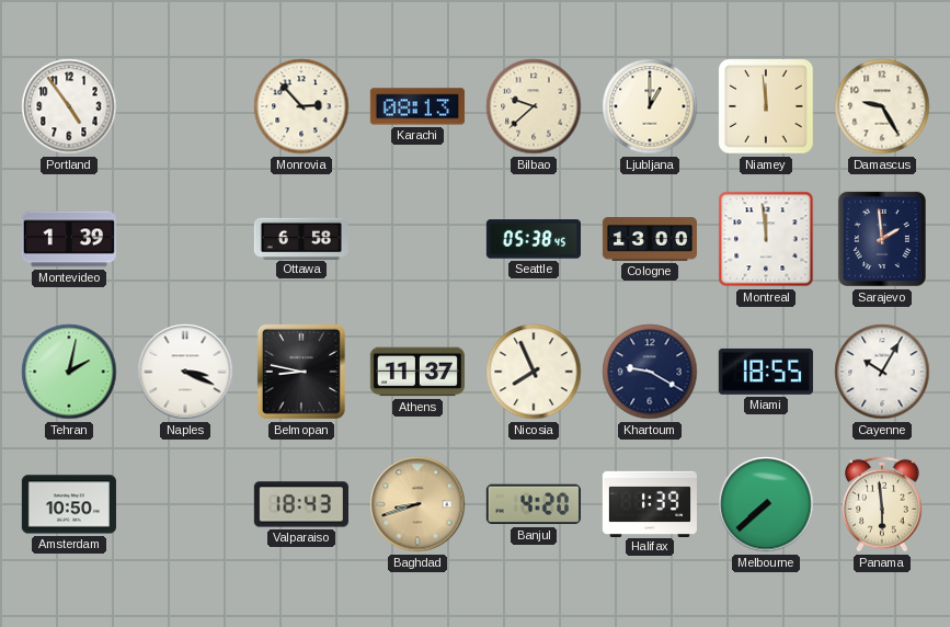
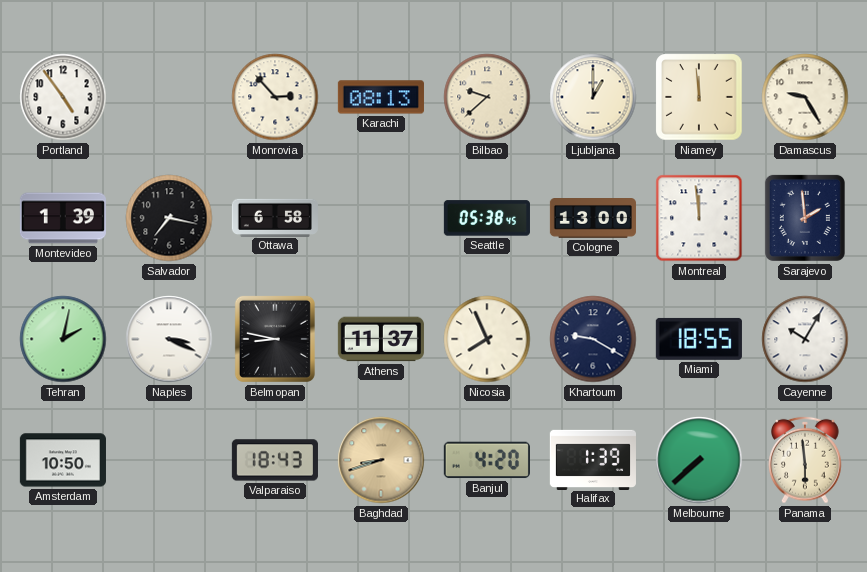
Salvador: none -> 7:17
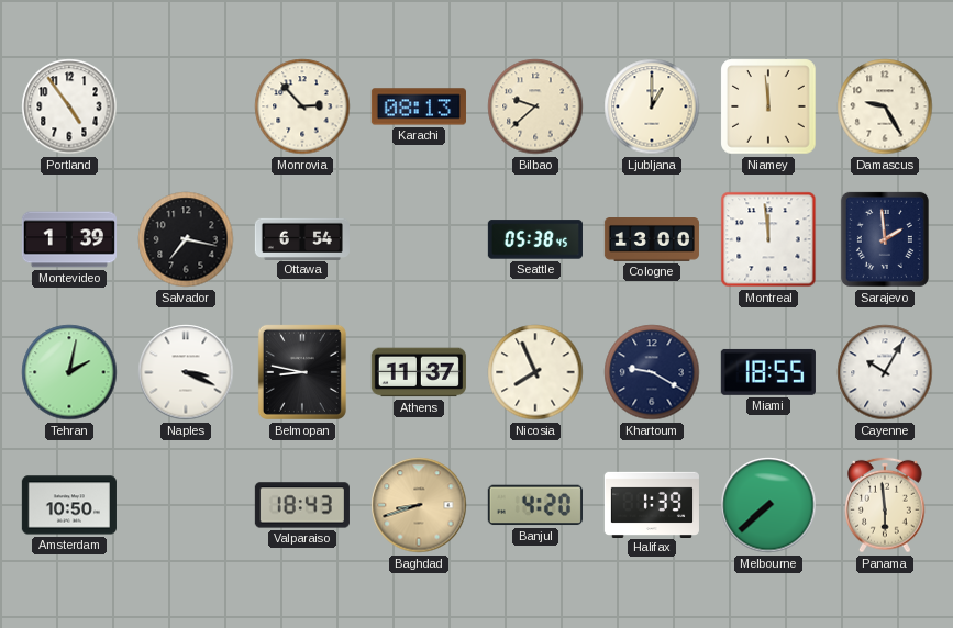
Ottawa: 6:58 -> 6:54
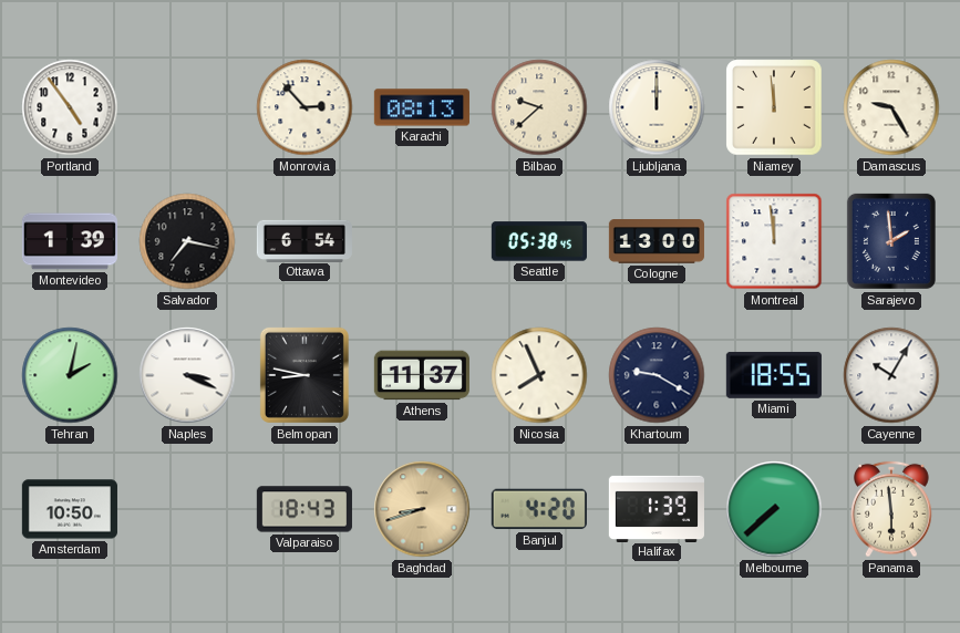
Ljubljana: 1:00 -> 12:00
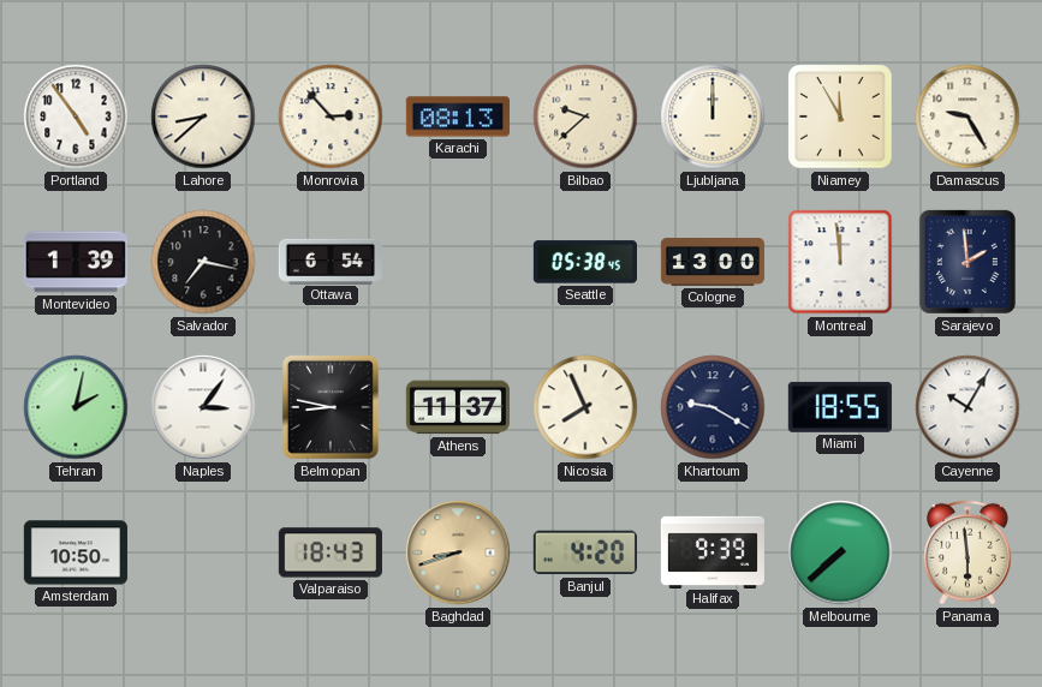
Lahore: none -> 8:38
Niamey: 11:59 -> 11:55
Naples: 3:19 -> 3:06
Halifax: 1:39 -> 9:39
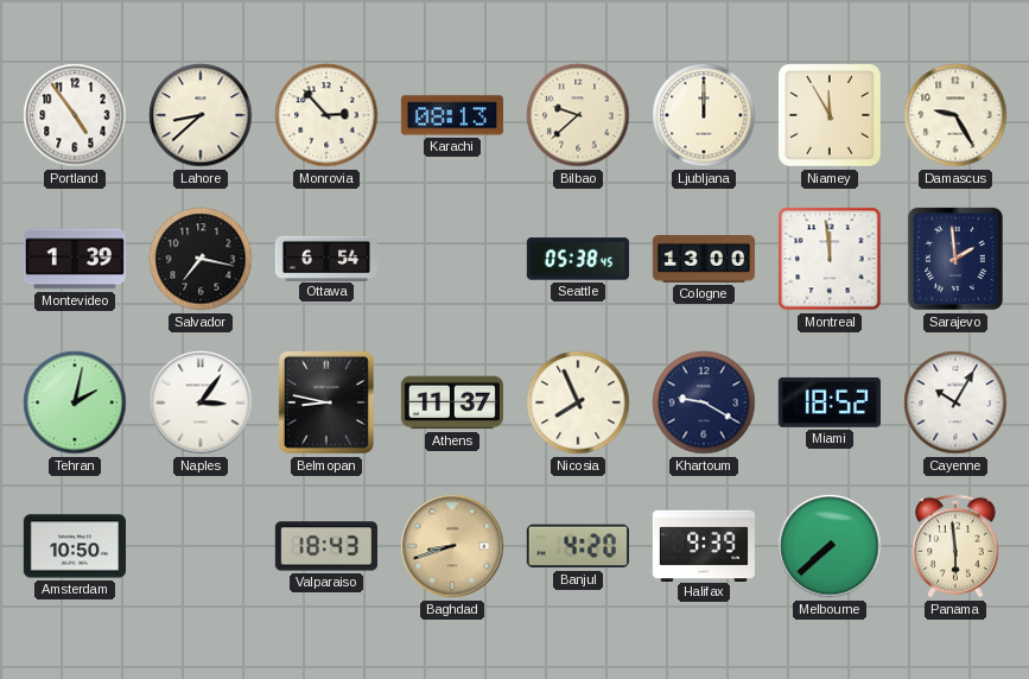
Miami: 18:55 -> 18:52
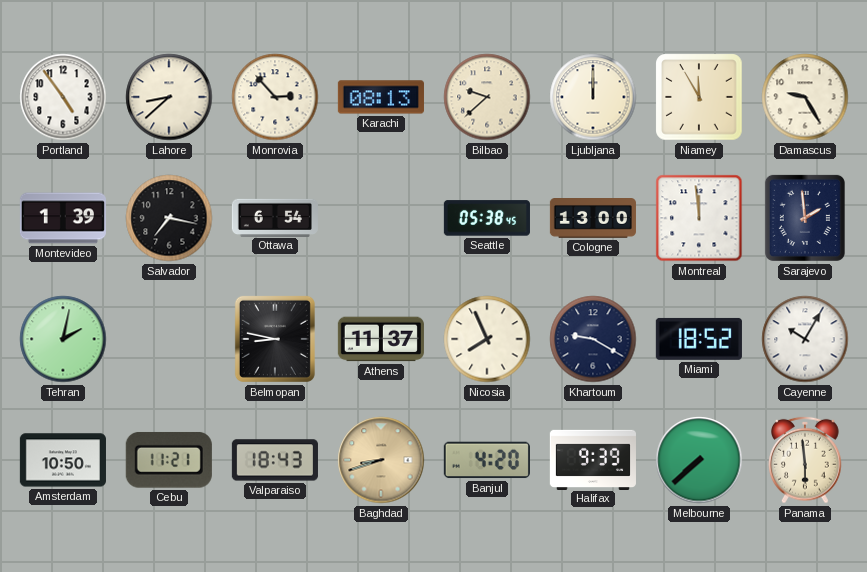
Naples: 3:06 -> none
Cebu: none -> 11:21
